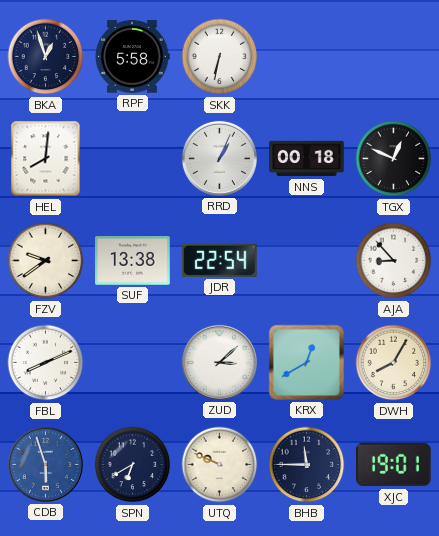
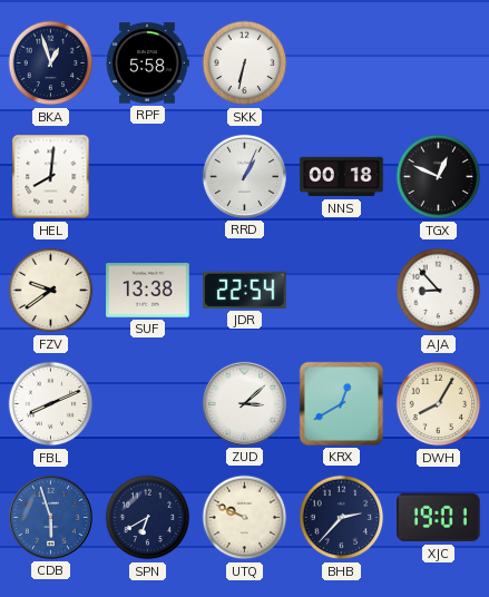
BHB: 11:45 -> 2:37
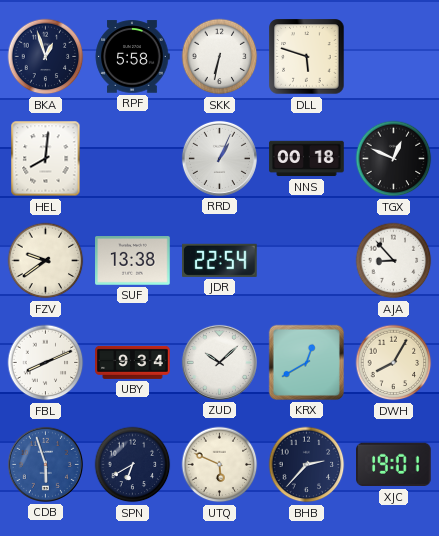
DLL: none -> 5:48
UBY: none -> 9:34
ZUD: 3:08 -> 10:08
UTQ: 9:49 -> 5:49
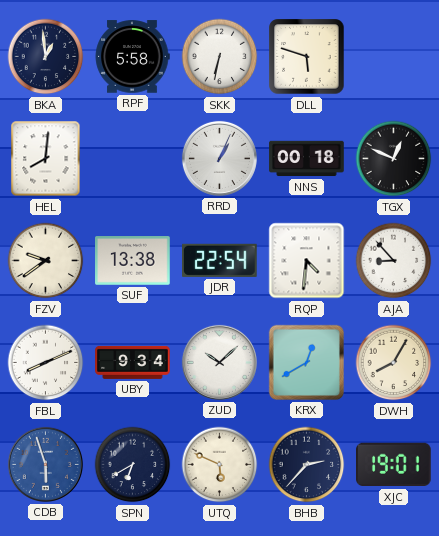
BKA: 12:57 -> 12:59
RQP: none -> 4:31
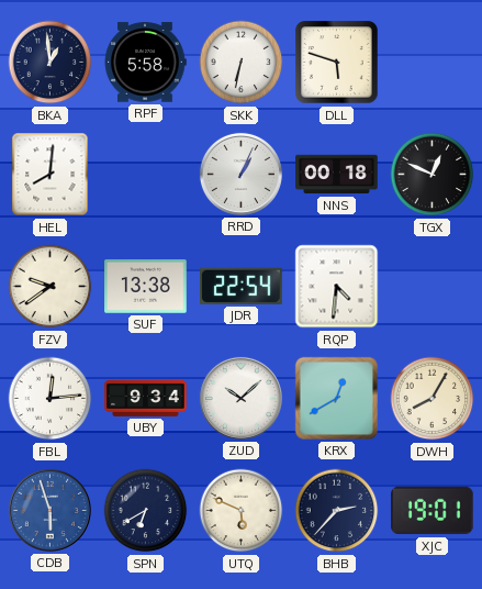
AJA: 8:53 -> none
FBL: 8:11 -> 12:14
